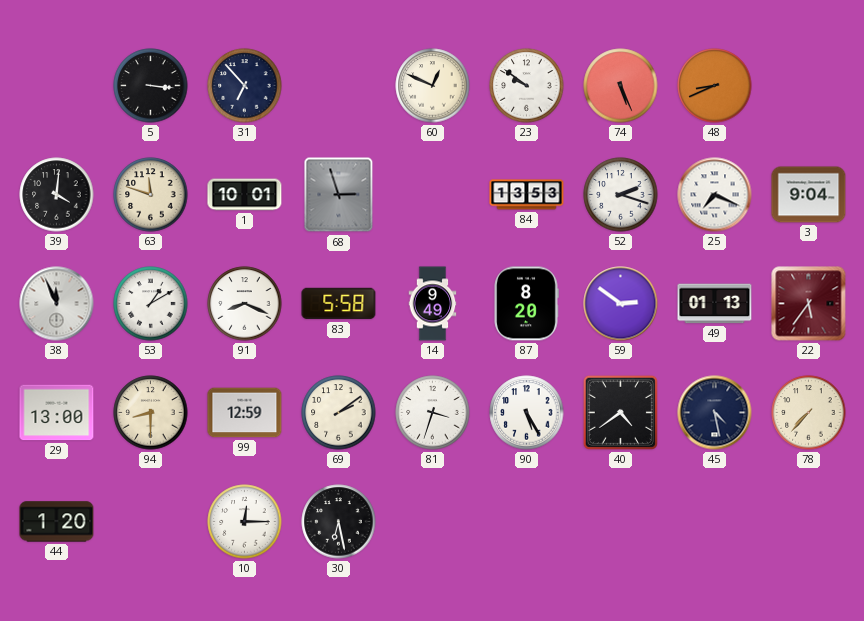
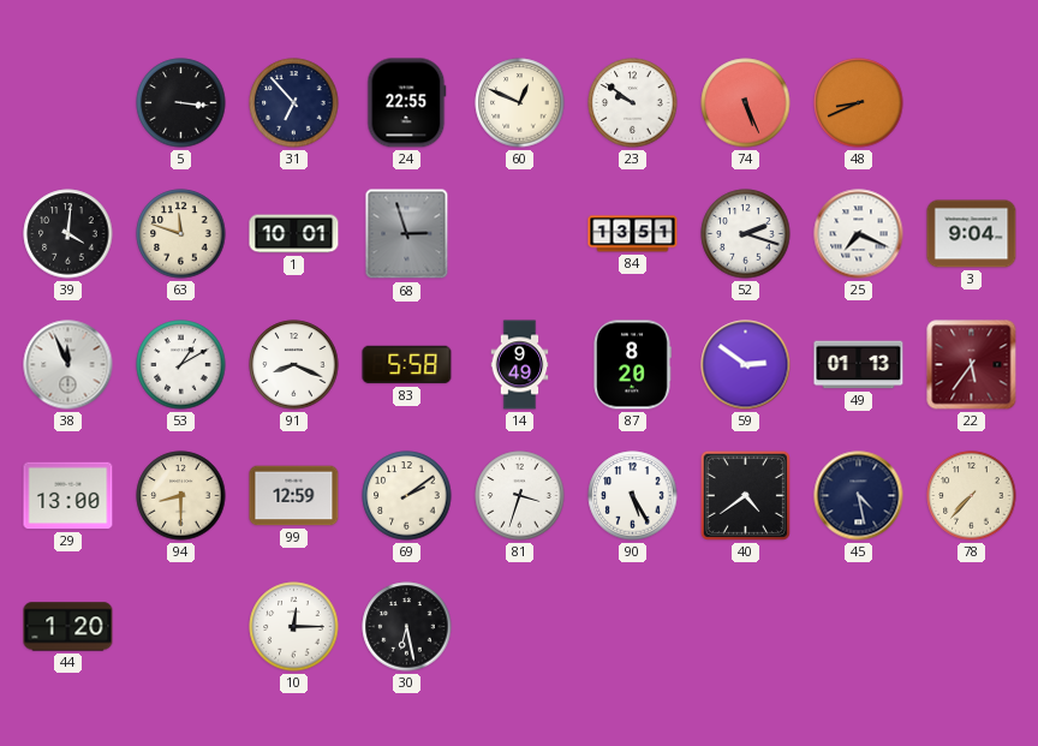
24: none -> 22:55
84: 13:53 -> 13:51
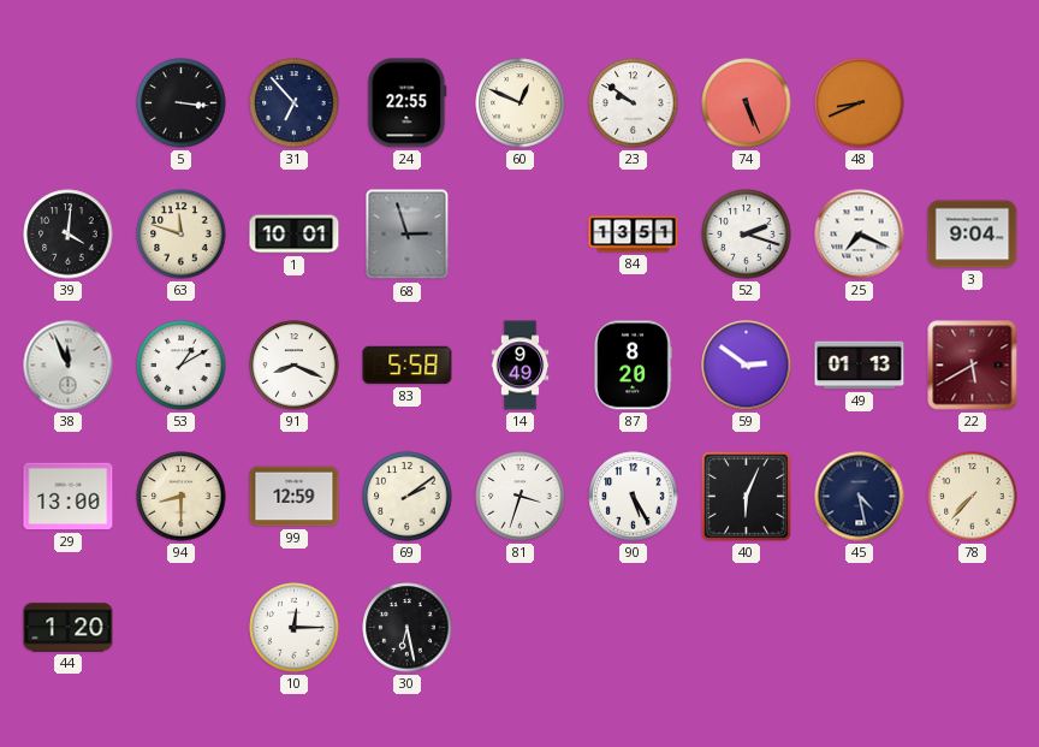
22: 5:36 -> 5:40
40: 4:39 -> 6:04
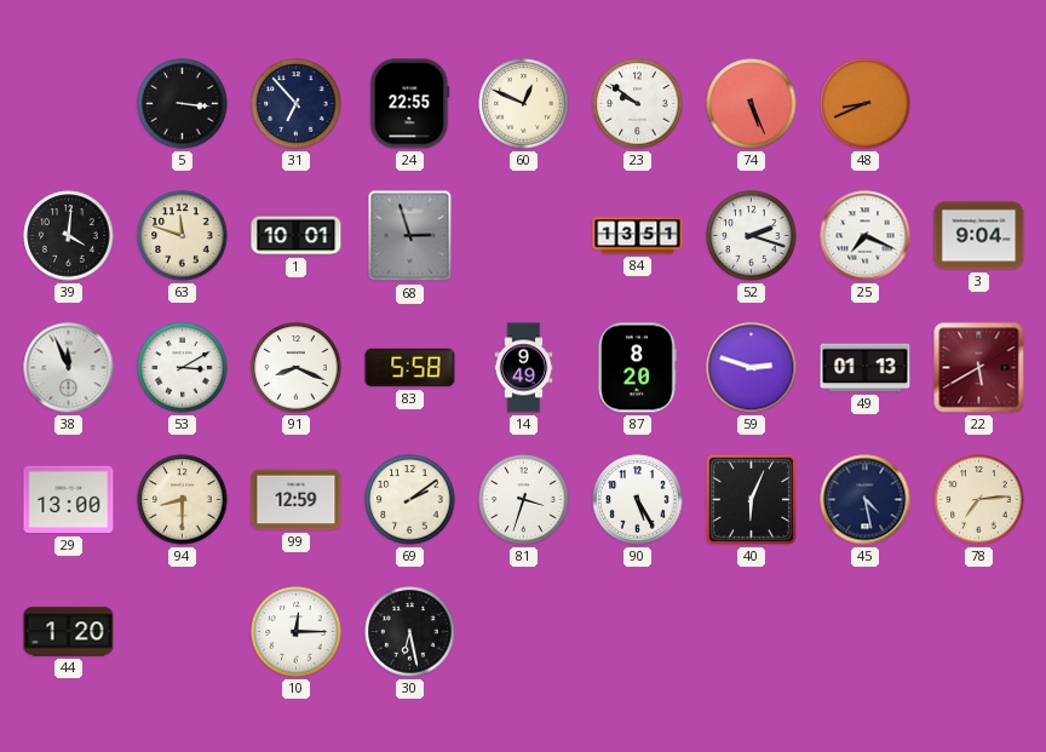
53: 1:10 -> 3:10
59: 2:51 -> 2:48
78: 7:37 -> 7:14
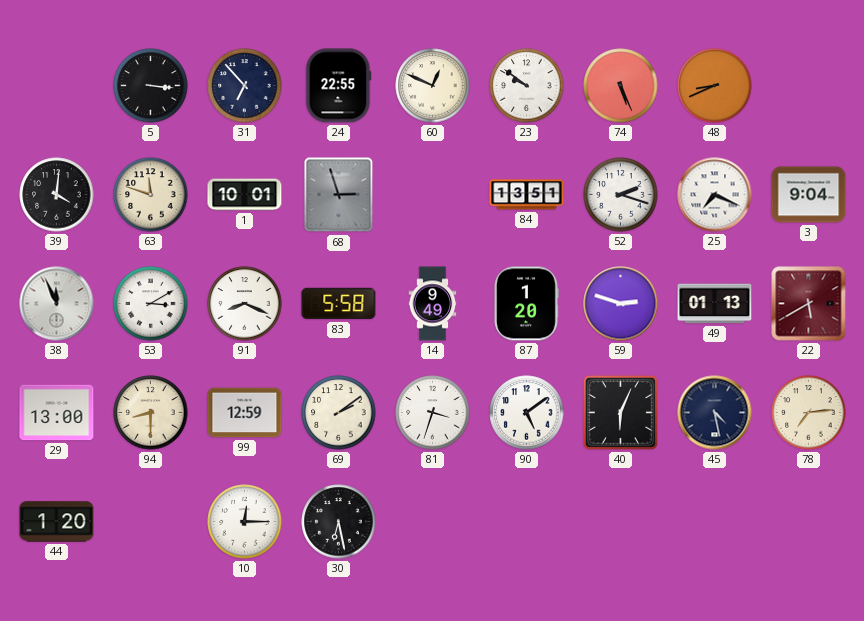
87: 8:20 -> 1:20
90: 5:25 -> 5:09
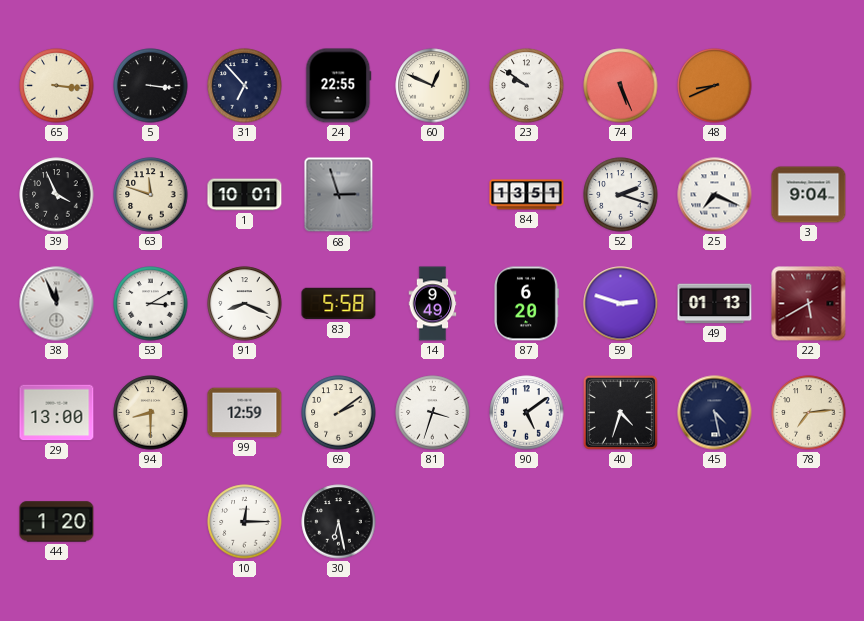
65: none -> 3:16
39: 4:01 -> 3:56
87: 1:20 -> 6:20
40: 6:04 -> 4:33
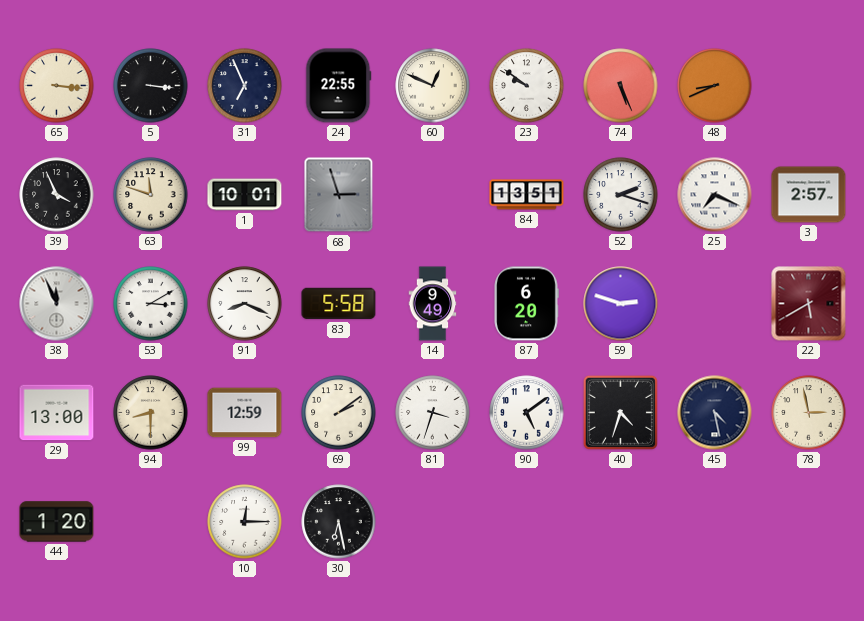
31: 6:53 -> 6:56
3: 9:04 -> 2:57
49: 01:13 -> none
78: 7:14 -> 2:58
